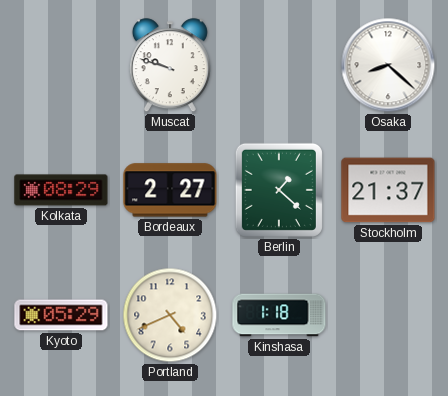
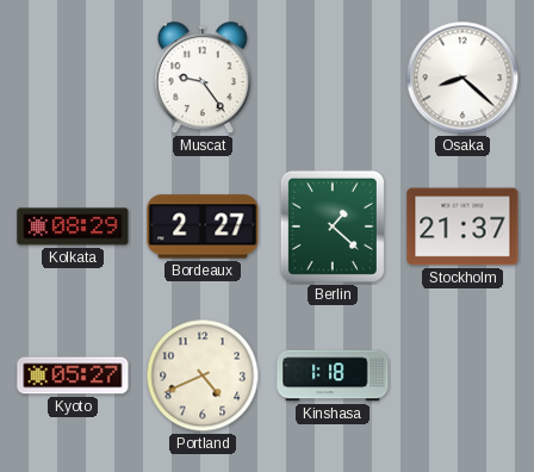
Muscat: 9:48 -> 9:24
Kyoto: 05:29 -> 05:27
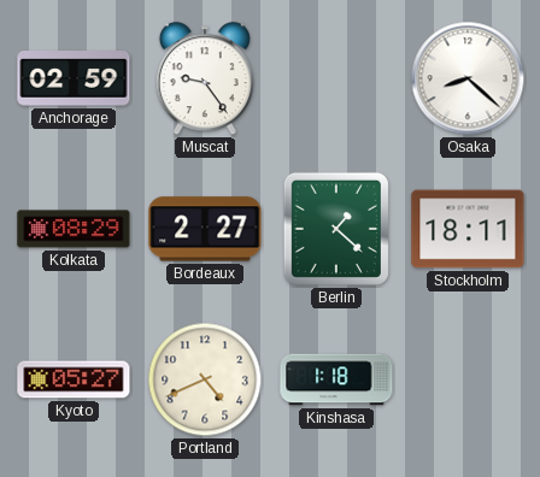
Anchorage: none -> 02:59
Stockholm: 21:37 -> 18:11
